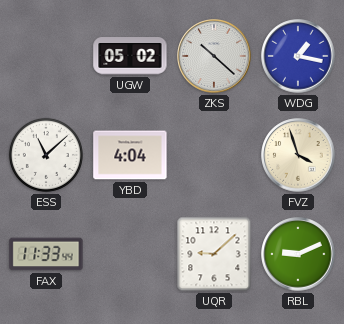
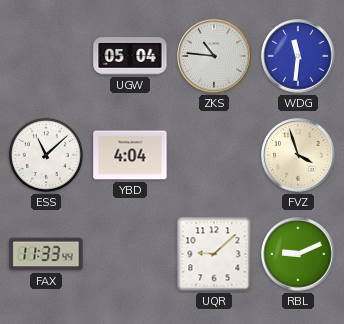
UGW: 05:02 -> 05:04
ZKS: 10:22 -> 10:46
WDG: 1:17 -> 11:31
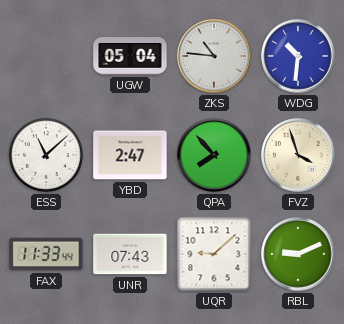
WDG: 11:31 -> 10:31
YBD: 4:04 -> 2:47
QPA: none -> 7:53
UNR: none -> 07:43
